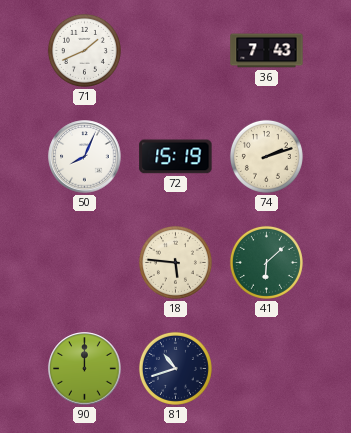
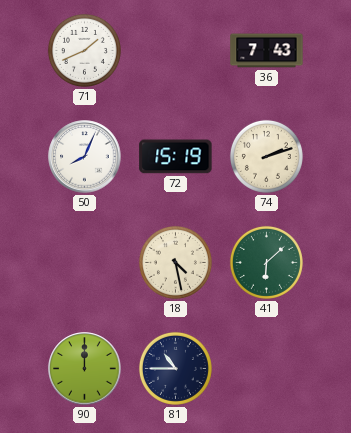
18: 5:46 -> 4:28
81: 10:42 -> 10:45
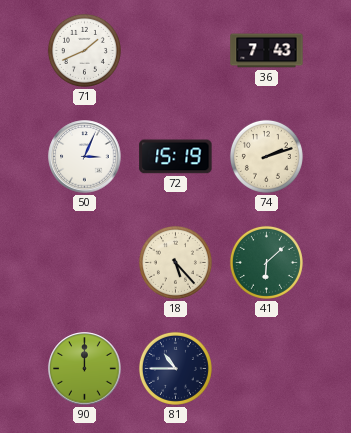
50: 8:04 -> 3:04
18: 4:28 -> 5:23
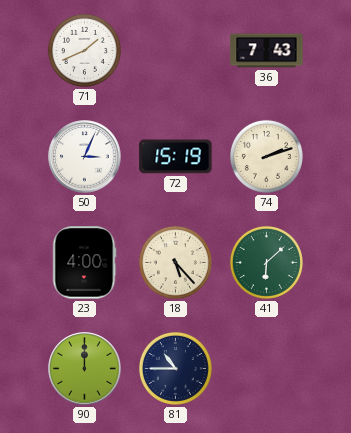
23: none -> 4:00
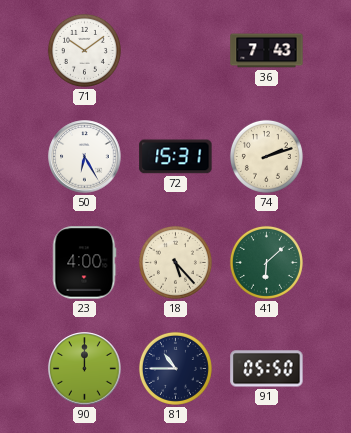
71: 1:41 -> 10:09
50: 3:04 -> 6:25
72: 15:19 -> 15:31
91: none -> 05:50
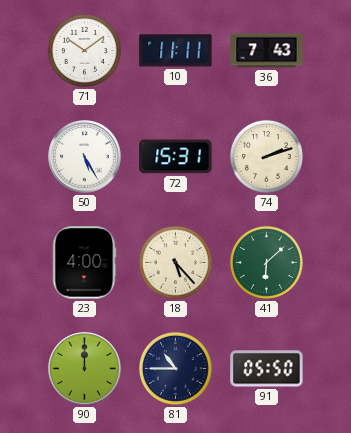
10: none -> 11:11
50: 6:25 -> 5:25
